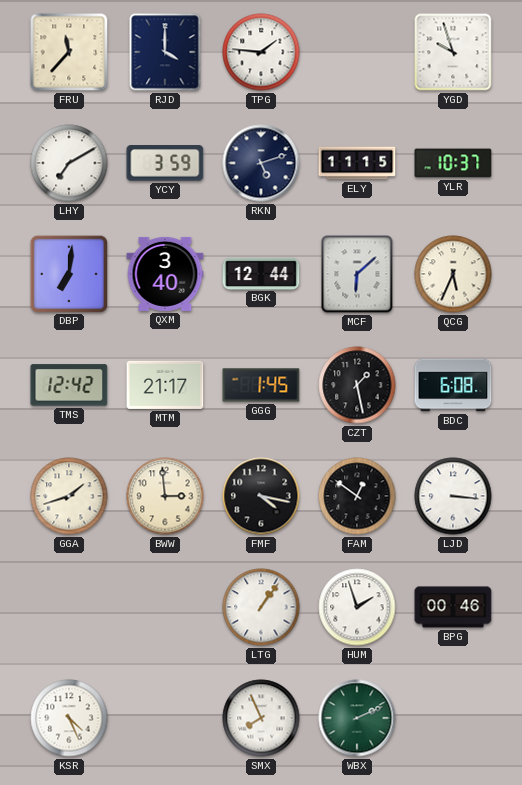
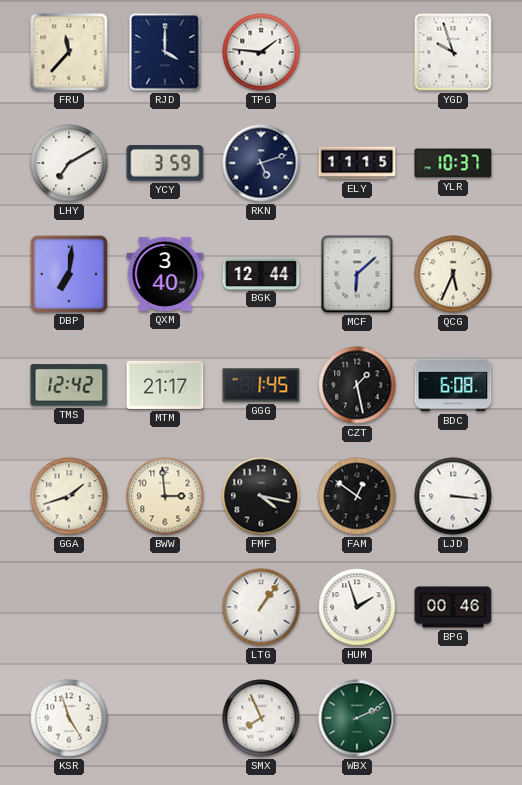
KSR: 4:26 -> 4:57
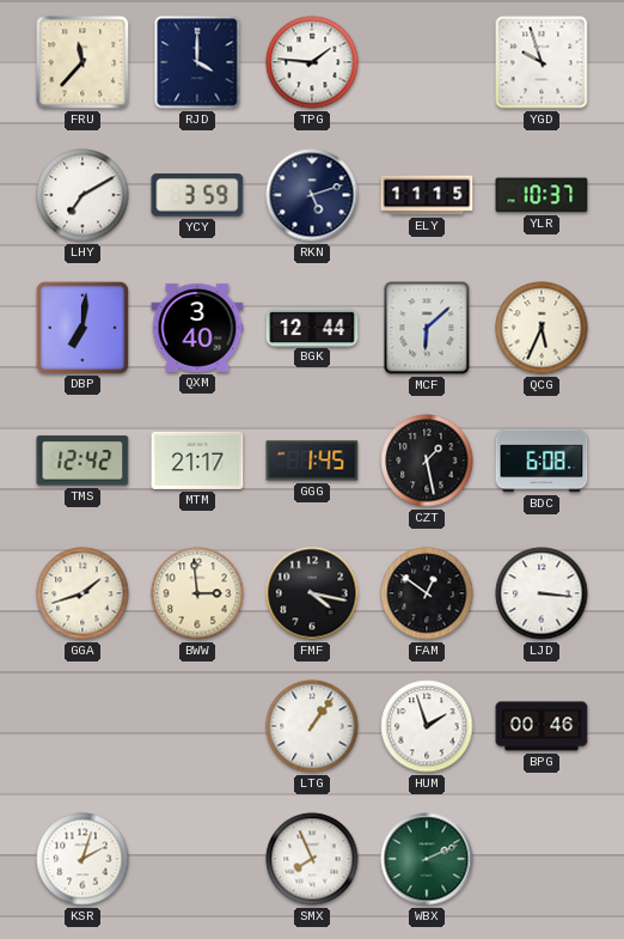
KSR: 4:57 -> 2:03
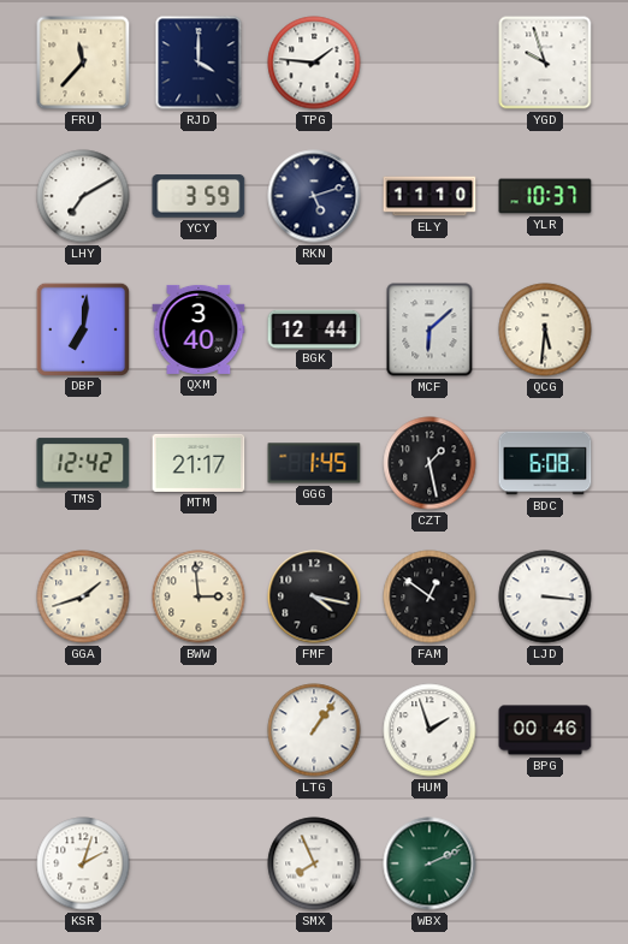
ELY: 11:15 -> 11:10
QCG: 5:34 -> 5:31
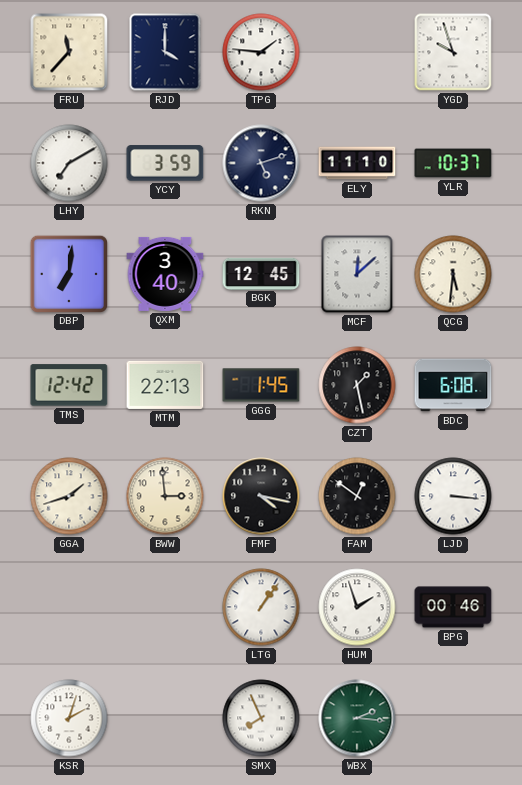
BGK: 12:44 -> 12:45
MCF: 6:08 -> 12:08
MTM: 21:17 -> 22:13
WBX: 2:11 -> 2:16
